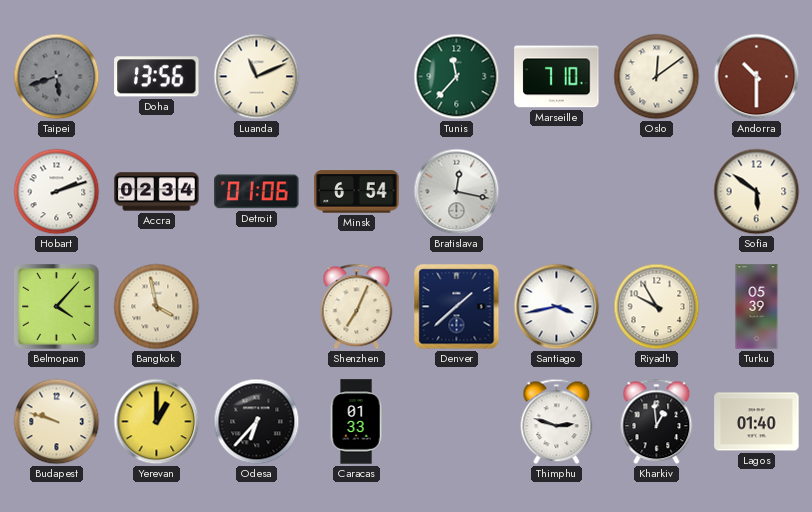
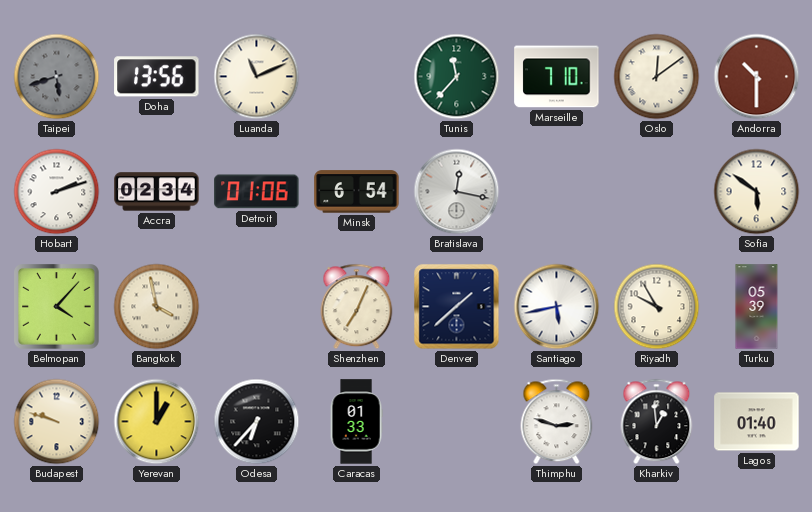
Santiago: 3:43 -> 5:43
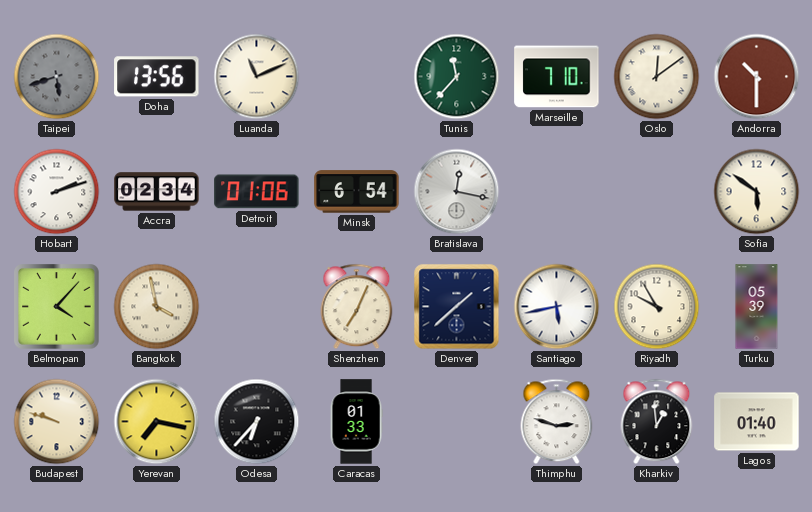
Yerevan: 1:00 -> 7:17
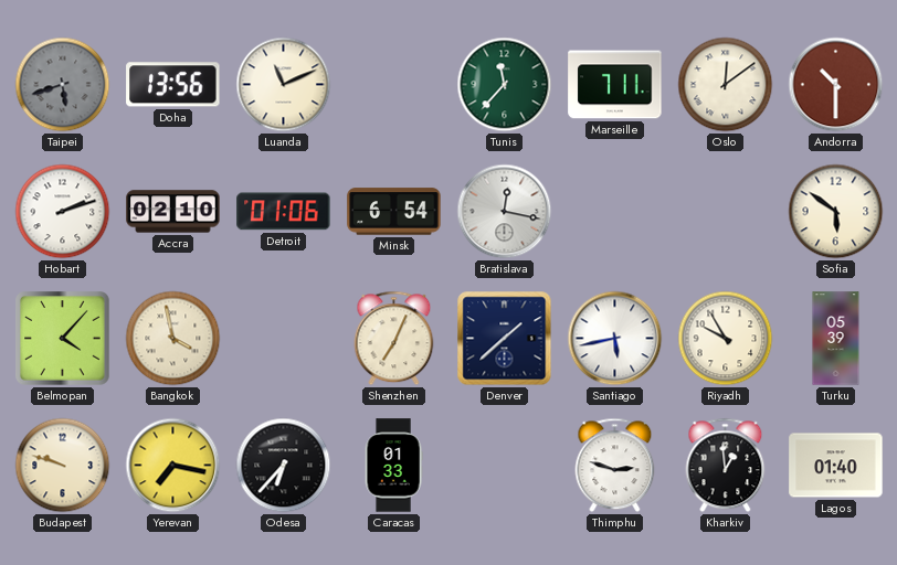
Marseille: 7:10 -> 7:11
Accra: 02:34 -> 02:10
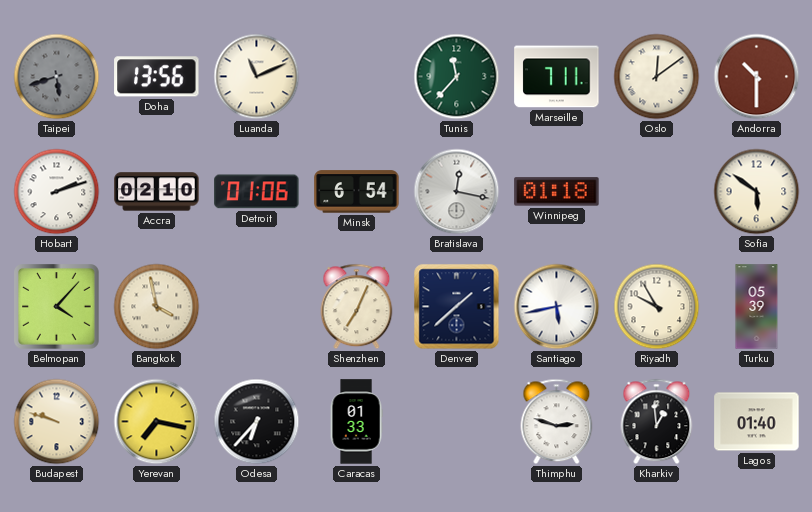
Winnipeg: none -> 01:18
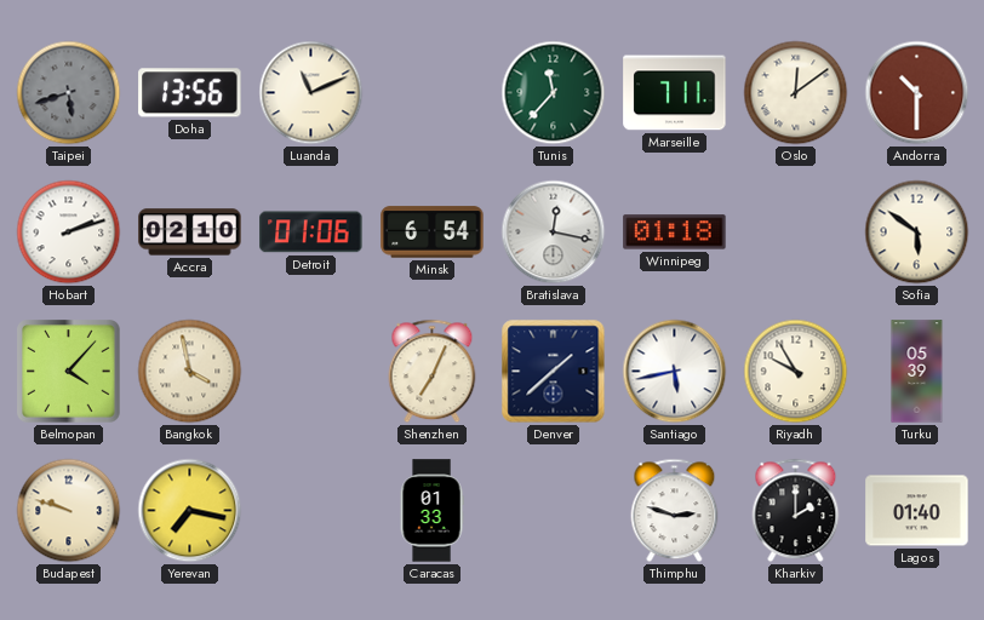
Odesa: 6:37 -> none
Kharkiv: 12:59 -> 2:00
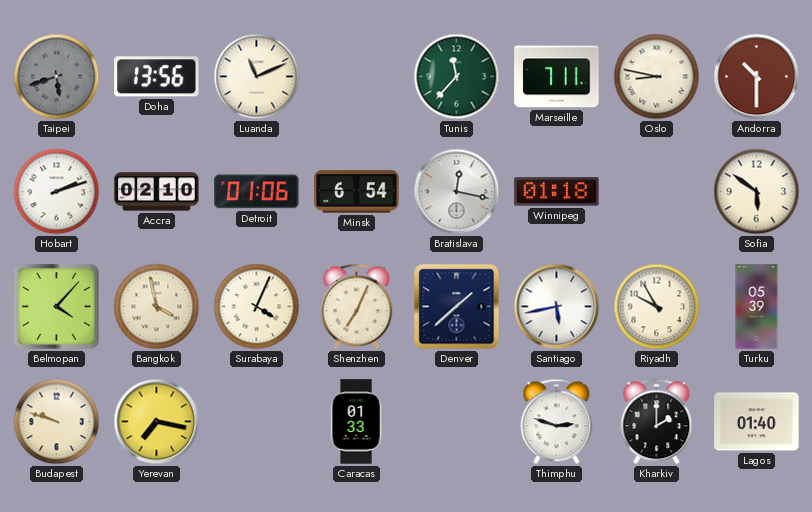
Oslo: 12:09 -> 8:47
Surabaya: none -> 4:04
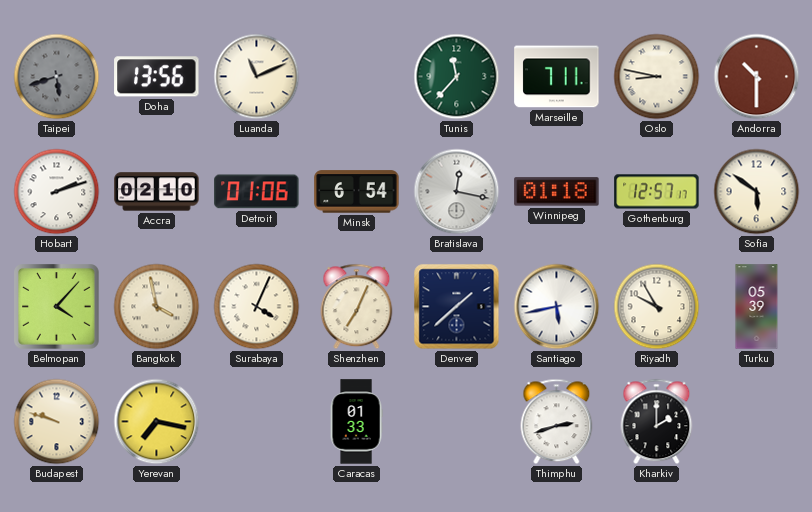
Gothenburg: none -> 12:57
Thimphu: 2:48 -> 2:42
Lagos: 01:40 -> none
